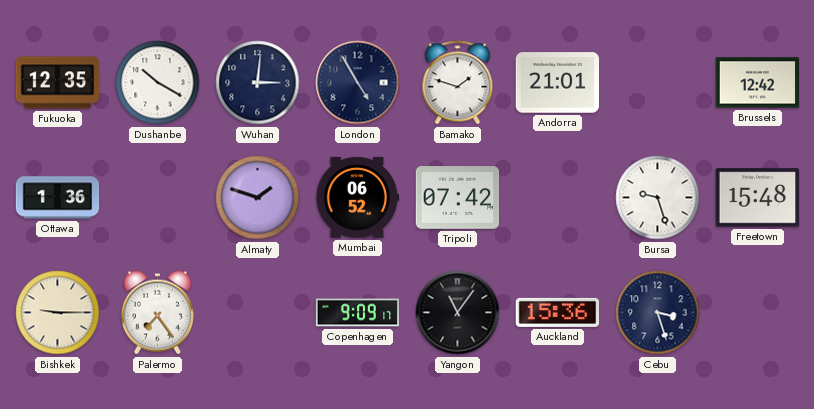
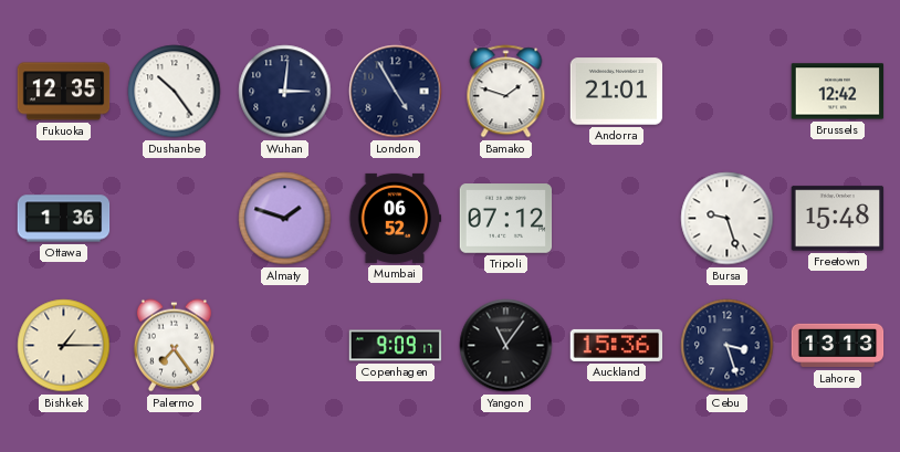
Dushanbe: 10:20 -> 10:24
Tripoli: 07:42 -> 07:12
Bishkek: 9:15 -> 1:15
Lahore: none -> 13:13
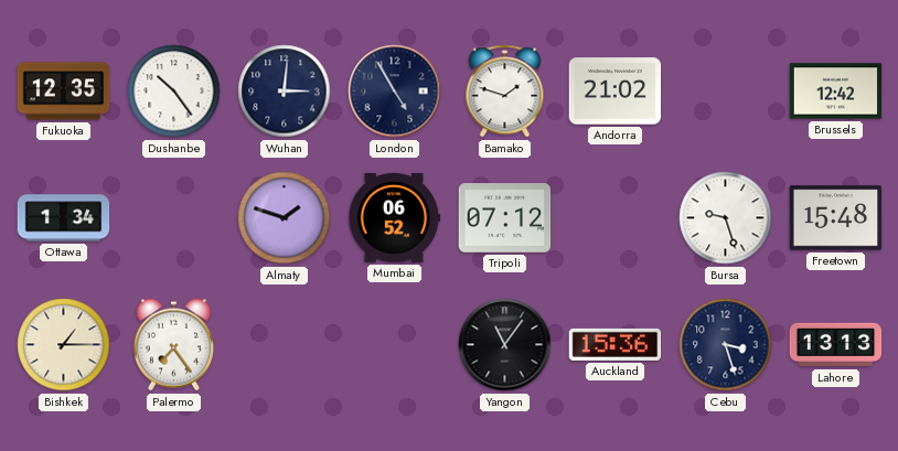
Andorra: 21:01 -> 21:02
Ottawa: 1:36 -> 1:34
Copenhagen: 9:09 -> none
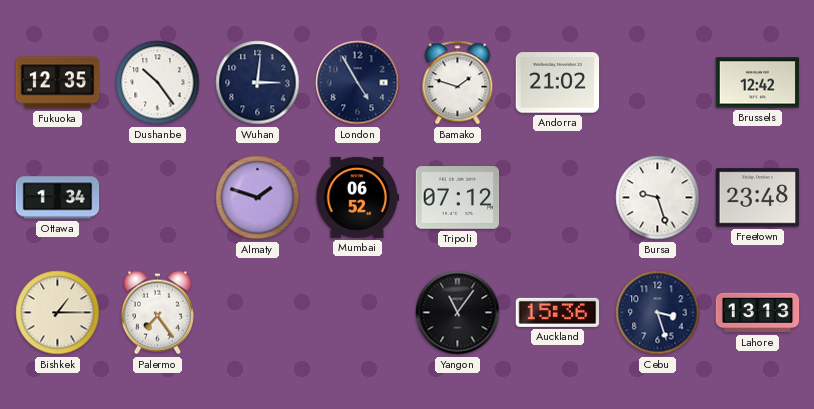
Freetown: 15:48 -> 23:48
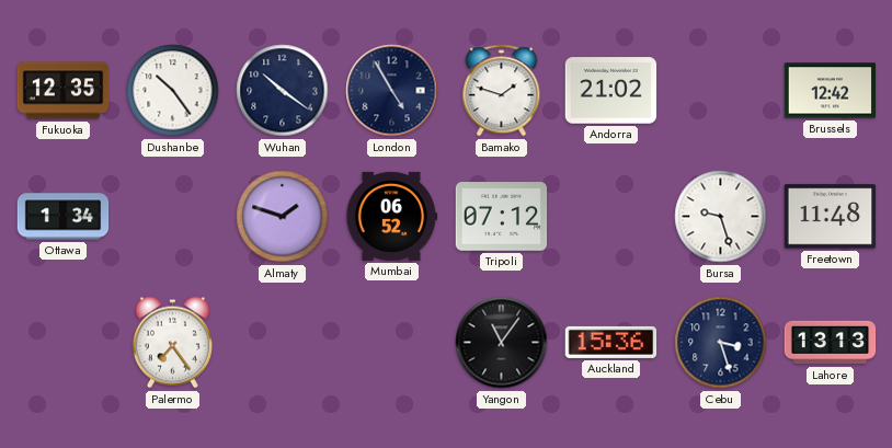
Wuhan: 3:01 -> 10:21
Freetown: 23:48 -> 11:48
Bishkek: 1:15 -> none
